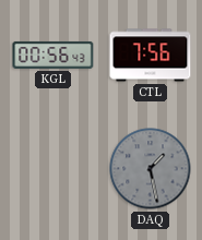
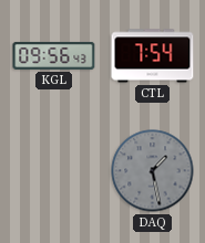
KGL: 00:56 -> 09:56
CTL: 7:56 -> 7:54
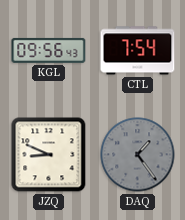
JZQ: none -> 8:49
DAQ: 1:28 -> 1:24
